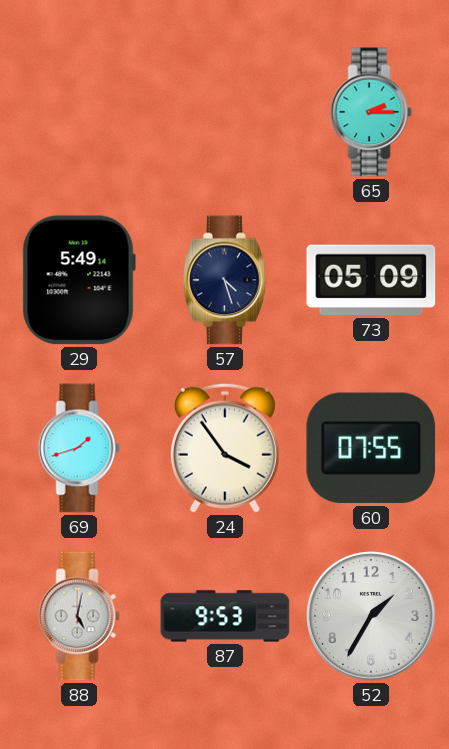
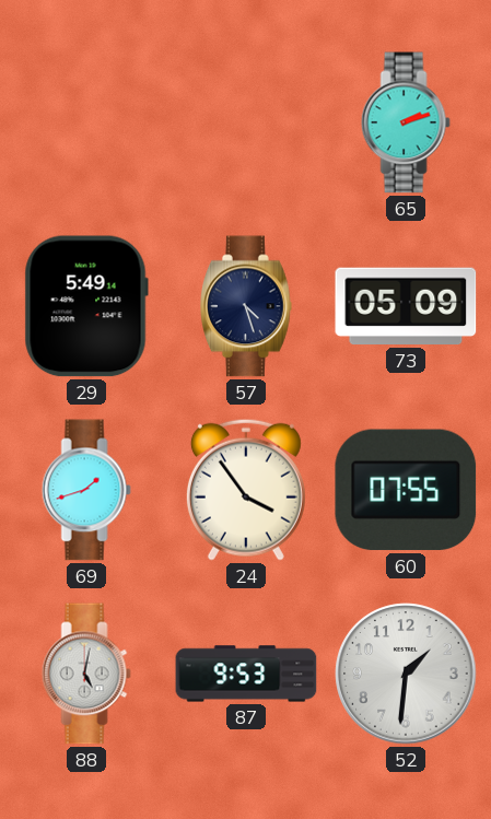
65: 2:15 -> 2:12
52: 1:35 -> 1:31
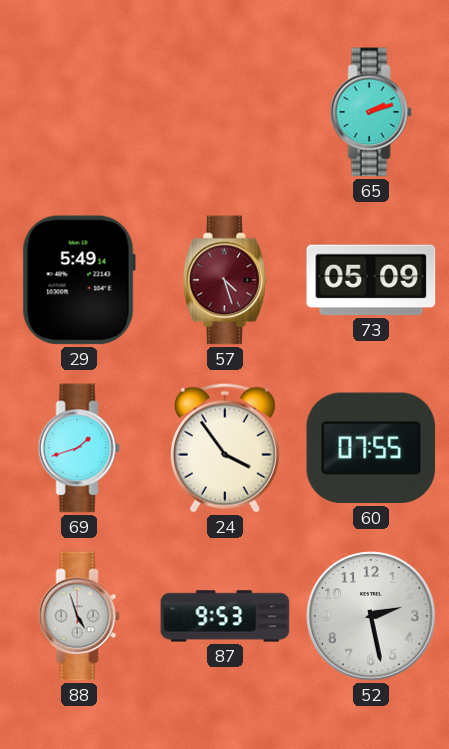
57 dial: navy -> burgundy
88: 5:02 -> 4:57
52: 1:31 -> 2:28
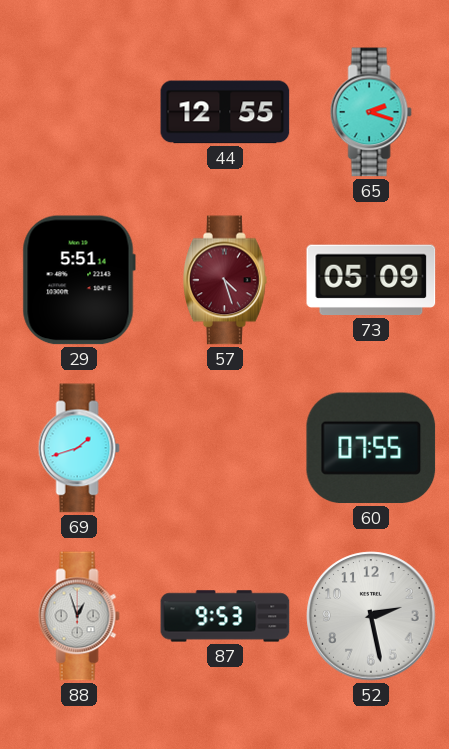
44: none -> 12:55
65: 2:12 -> 2:18
29: 5:49 -> 5:51
24: 3:54 -> none
88: 4:57 -> 12:57
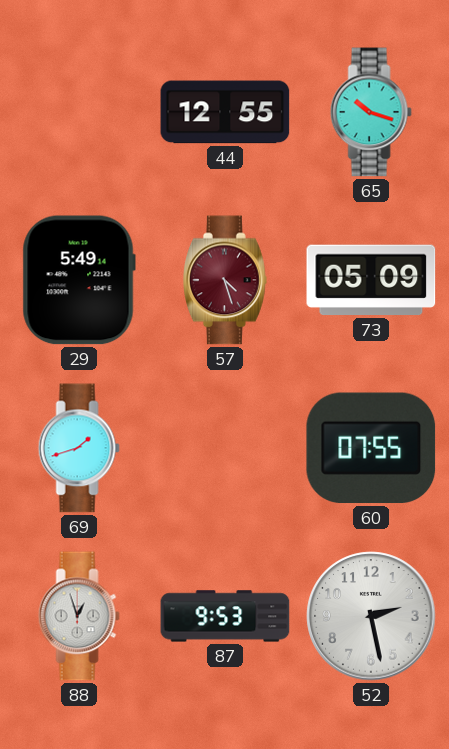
65: 2:18 -> 10:18
29: 5:51 -> 5:49
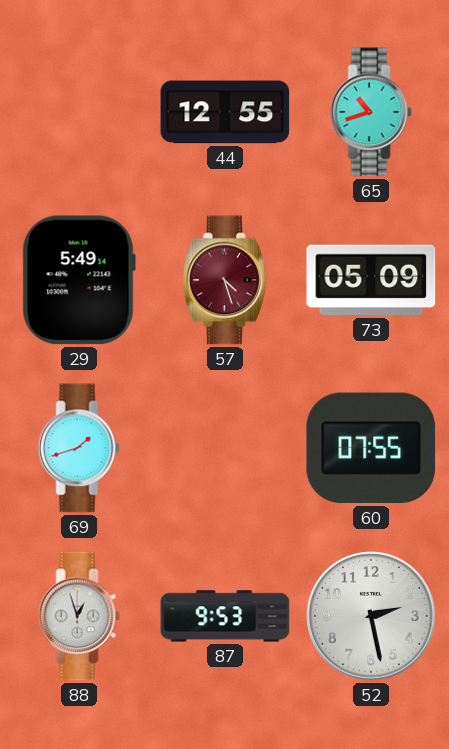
65: 10:18 -> 10:42
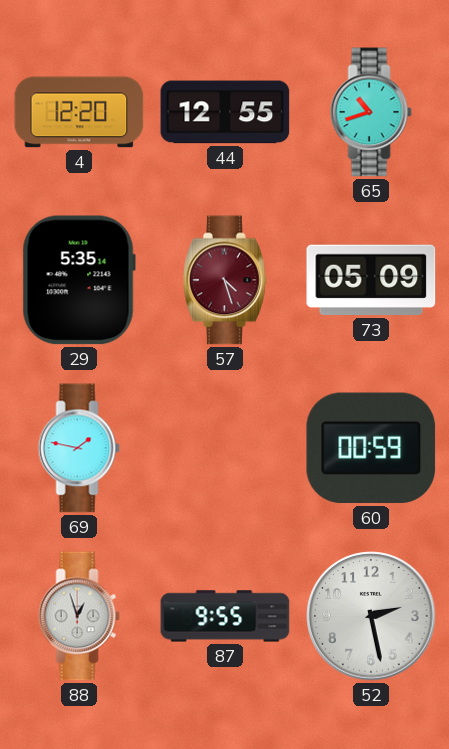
4: none -> 12:20
29: 5:49 -> 5:35
69: 1:42 -> 1:47
60: 07:55 -> 00:59
87: 9:53 -> 9:55
